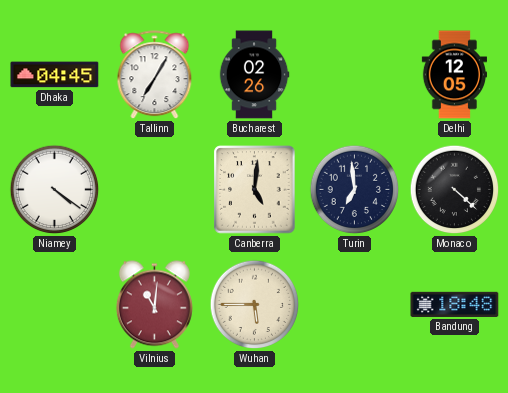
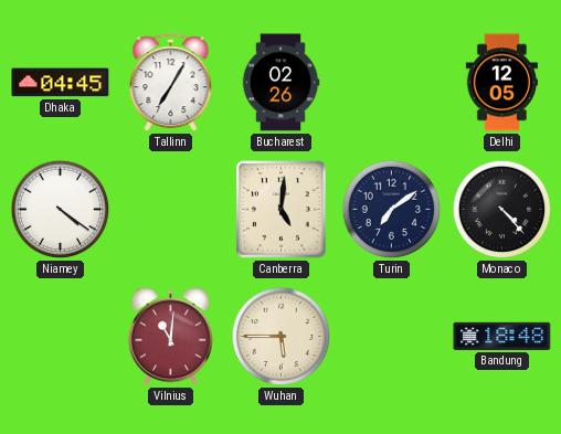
Turin: 6:59 -> 7:09
Monaco: 4:22 -> 4:23
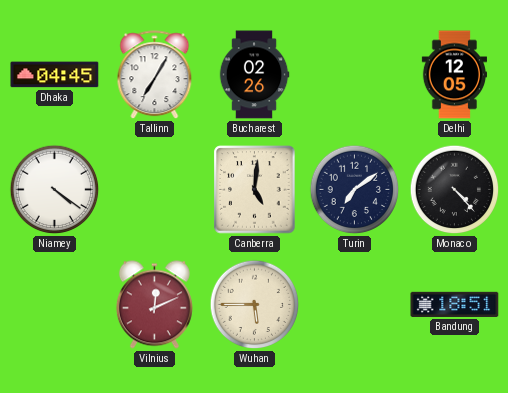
Vilnius: 11:01 -> 12:11
Bandung: 18:48 -> 18:51
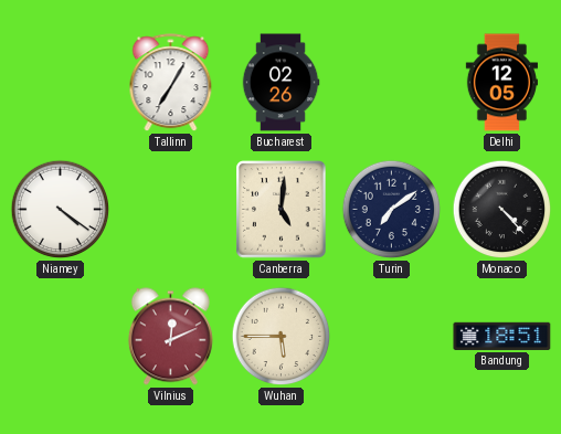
Dhaka: 04:45 -> none
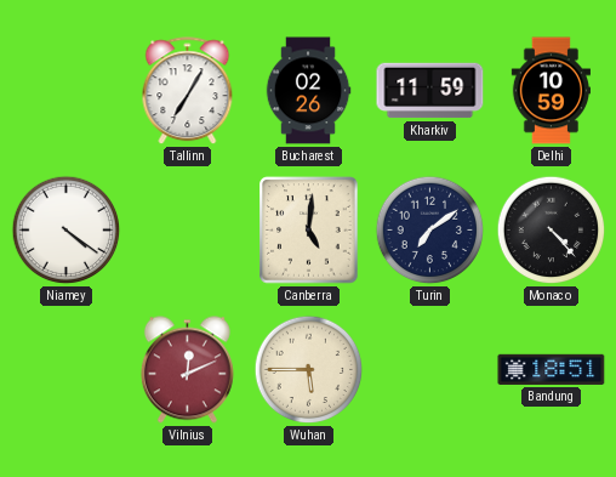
Kharkiv: none -> 11:59
Delhi: 12:05 -> 10:59
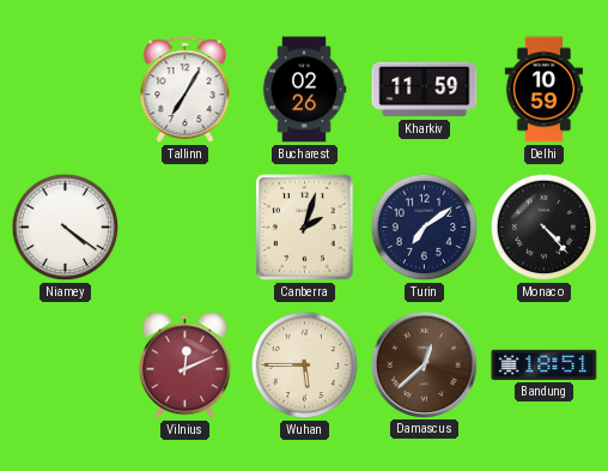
Canberra: 5:01 -> 2:03
Damascus: none -> 12:38
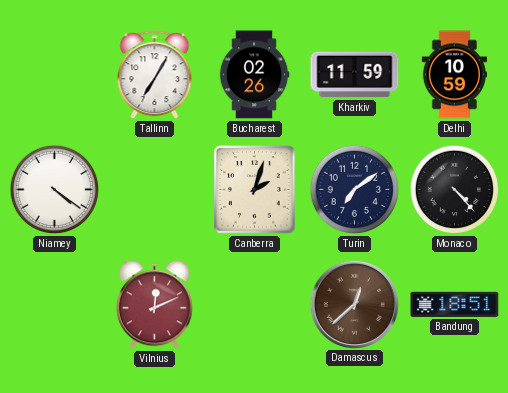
Wuhan: 5:45 -> none
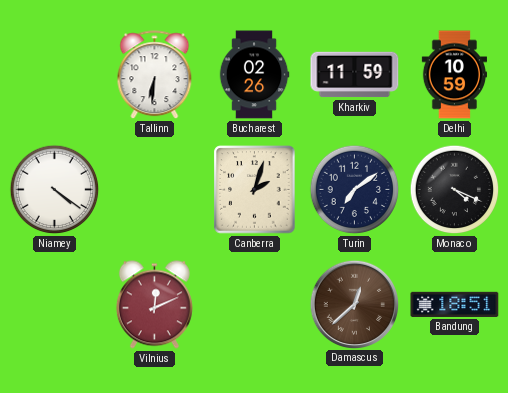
Tallinn: 7:05 -> 6:31
Monaco: 4:23 -> 4:19
